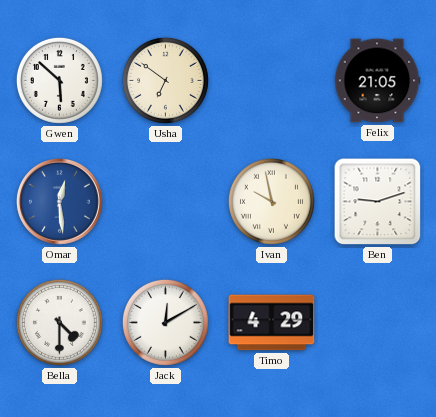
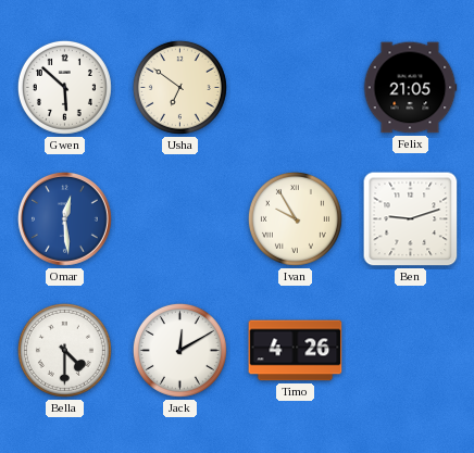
Ivan: 9:58 -> 9:55
Timo: 4:29 -> 4:26
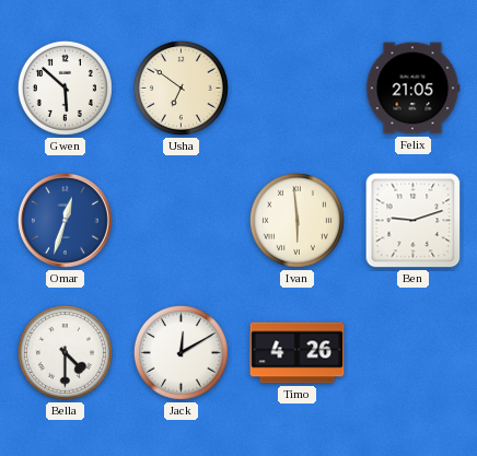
Omar: 12:29 -> 12:33
Ivan: 9:55 -> 5:59
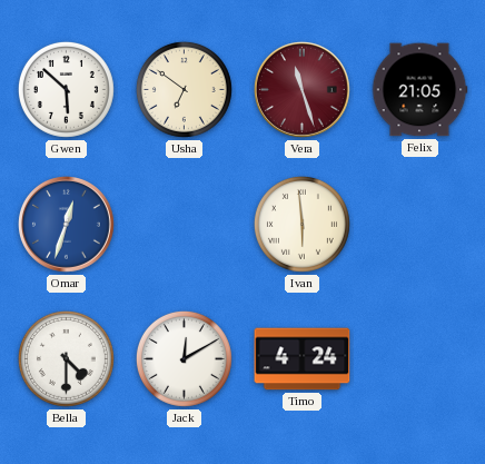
Vera: none -> 11:27
Ben: 9:12 -> none
Timo: 4:26 -> 4:24
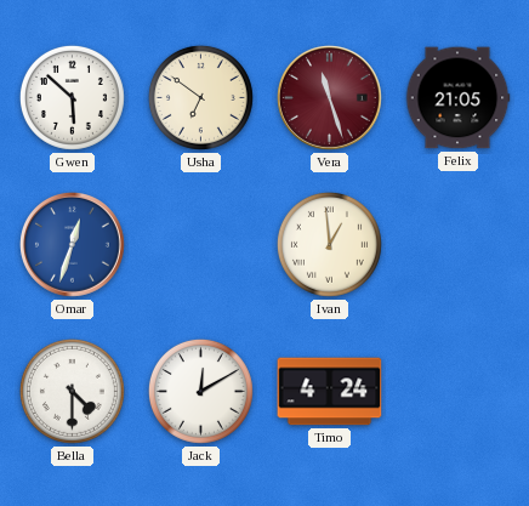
Ivan: 5:59 -> 12:59
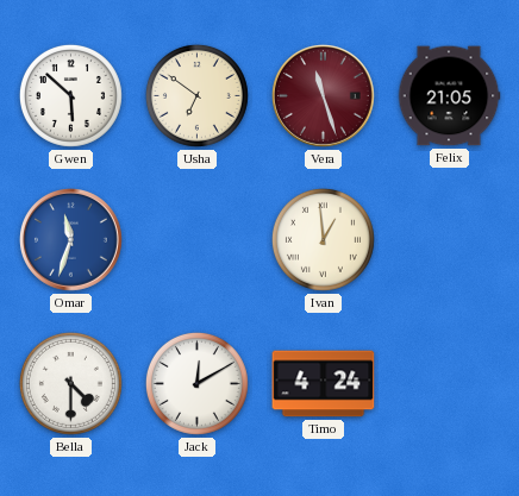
Omar: 12:33 -> 11:33
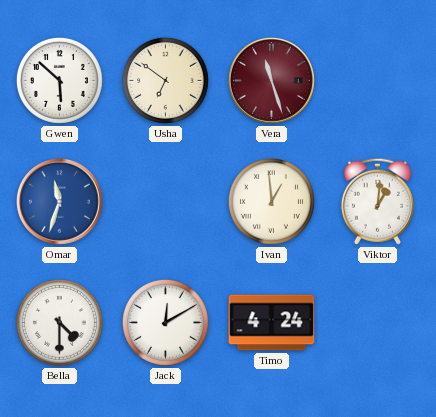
Felix: 21:05 -> none
Viktor: none -> 1:01
